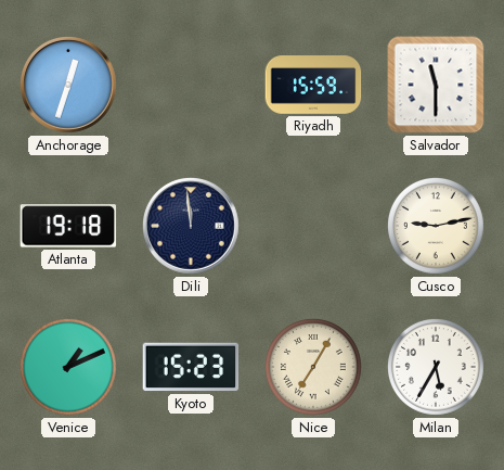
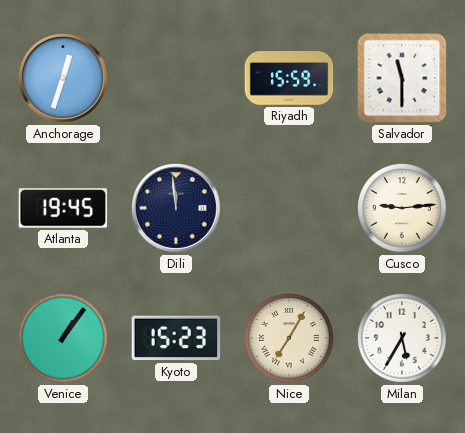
Atlanta: 19:18 -> 19:45
Cusco: 9:13 -> 9:14
Venice: 1:11 -> 1:06
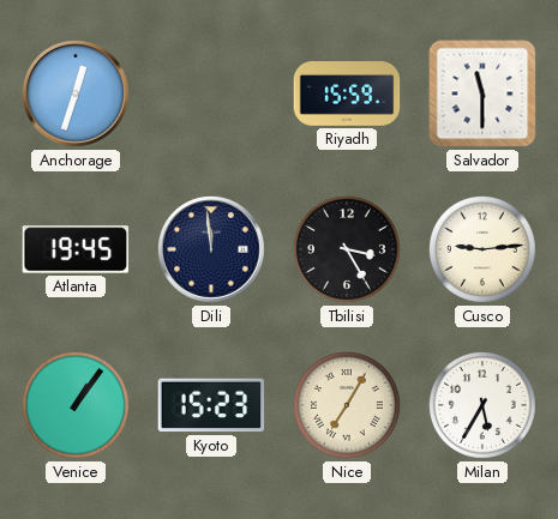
Tbilisi: none -> 3:25
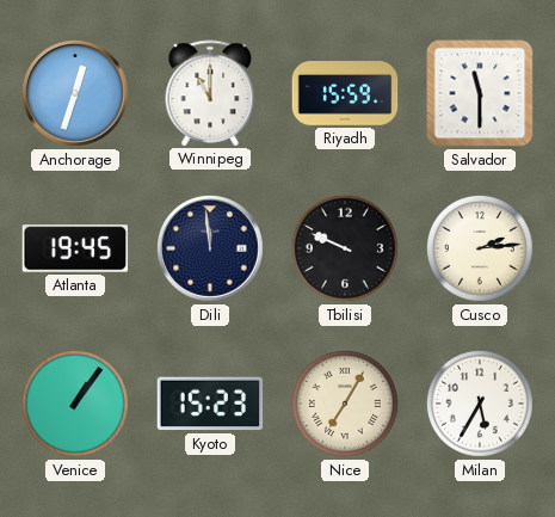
Winnipeg: none -> 11:00
Tbilisi: 3:25 -> 9:49
Cusco: 9:14 -> 2:14
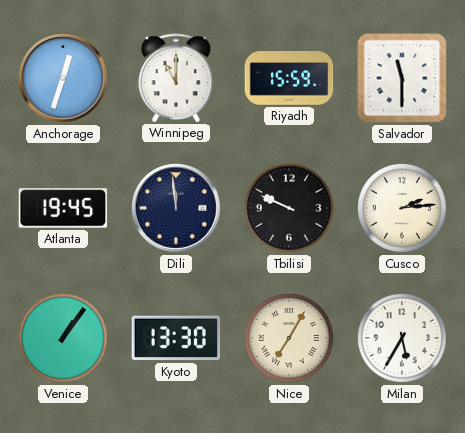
Kyoto: 15:23 -> 13:30
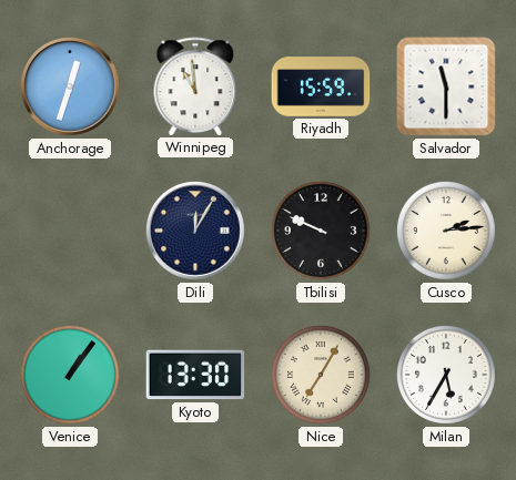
Winnipeg: 11:00 -> 10:59
Atlanta: 19:45 -> none
Dili: 11:59 -> 12:05
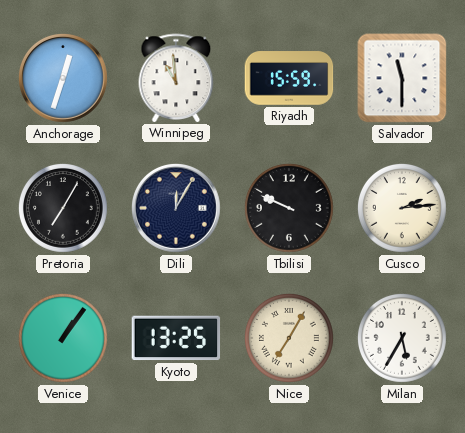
Pretoria: none -> 7:05
Kyoto: 13:30 -> 13:25
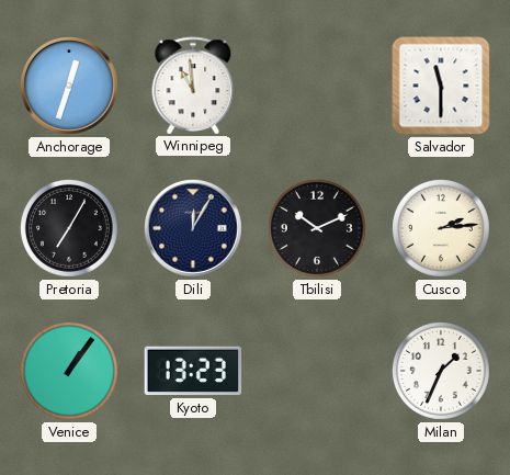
Riyadh: 15:59 -> none
Tbilisi: 9:49 -> 10:11
Kyoto: 13:25 -> 13:23
Nice: 7:05 -> none
Milan: 5:35 -> 1:34
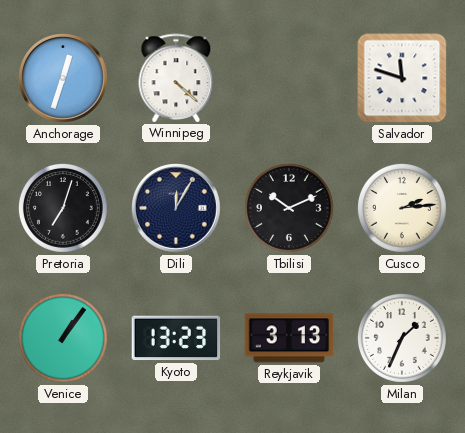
Winnipeg: 10:59 -> 4:22
Salvador: 11:30 -> 11:48
Pretoria: 7:05 -> 7:03
Reykjavik: none -> 3:13
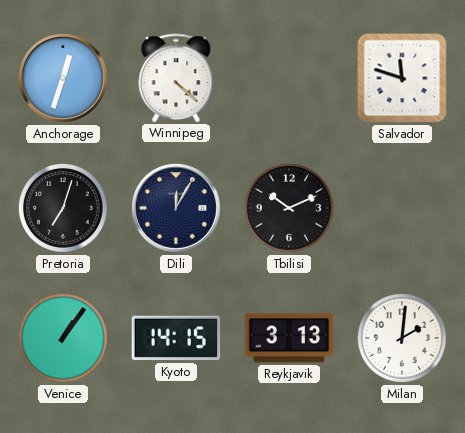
Cusco: 2:14 -> none
Kyoto: 13:23 -> 14:15
Milan: 1:34 -> 2:01
